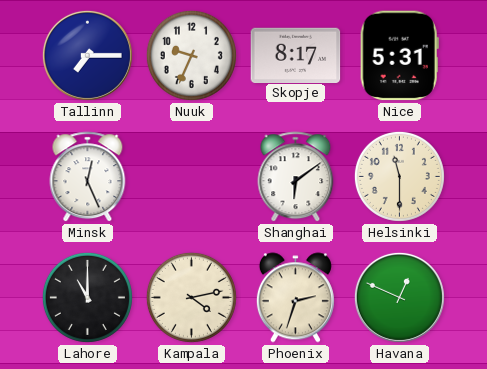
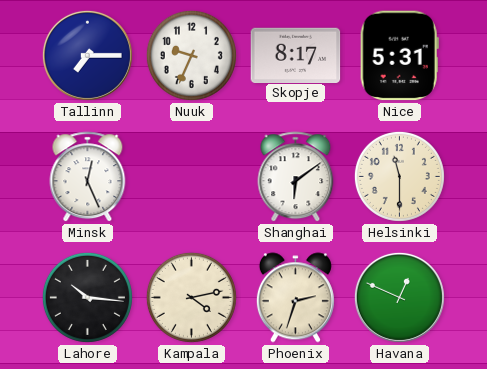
Lahore: 11:00 -> 10:16
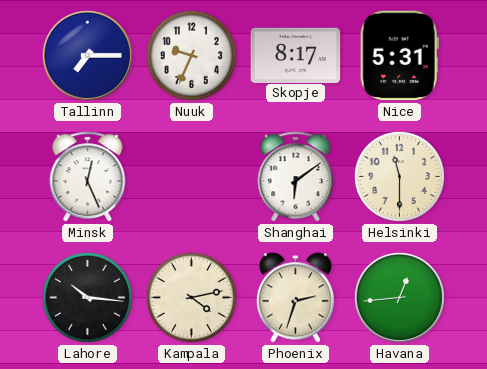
Havana: 12:49 -> 12:44
